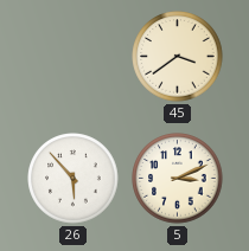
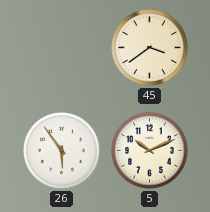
26: 5:53 -> 5:54
5: 3:11 -> 10:11
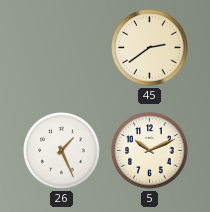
45: 3:39 -> 2:39
26: 5:54 -> 1:26
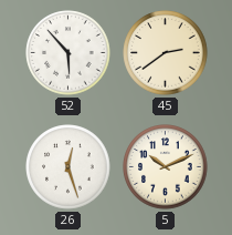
52: none -> 5:53
26: 1:26 -> 12:27
